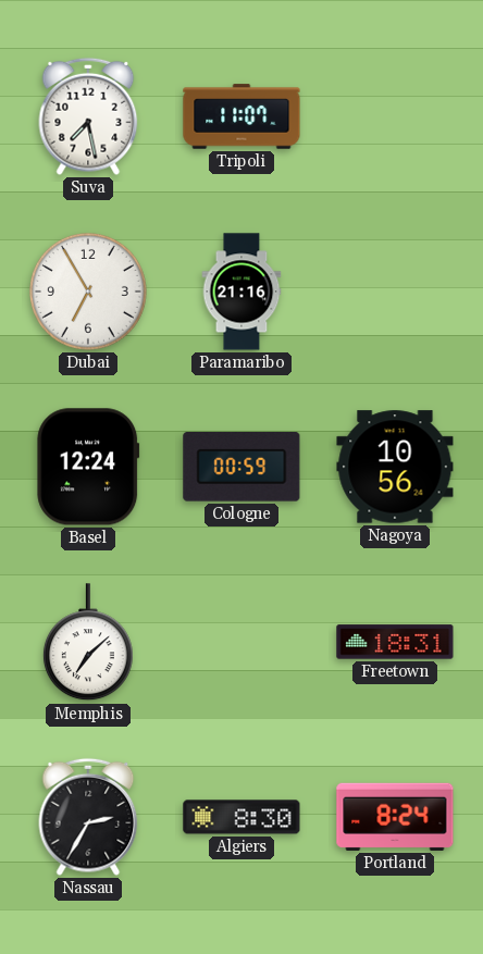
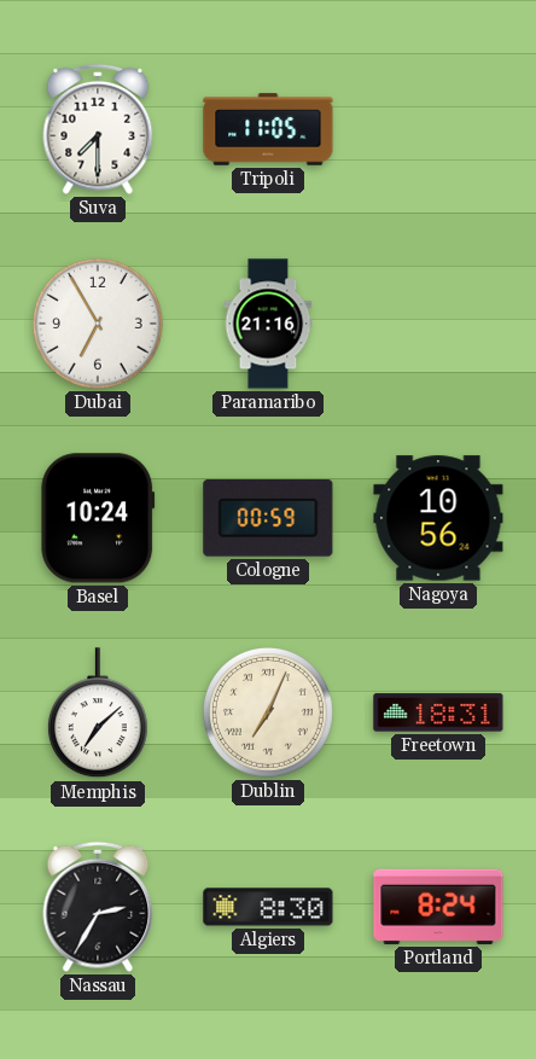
Suva: 7:28 -> 7:30
Tripoli: 11:07 -> 11:05
Basel: 12:24 -> 10:24
Dublin: none -> 7:04
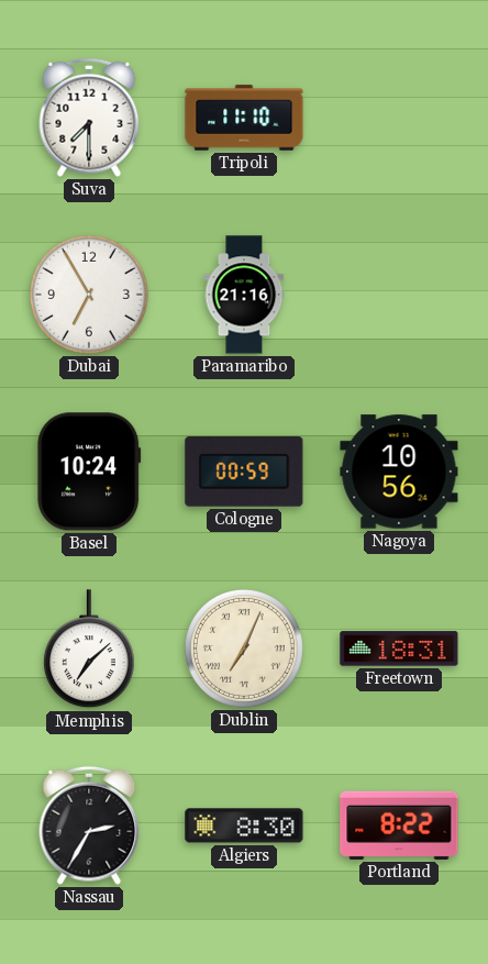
Tripoli: 11:05 -> 11:10
Portland: 8:24 -> 8:22
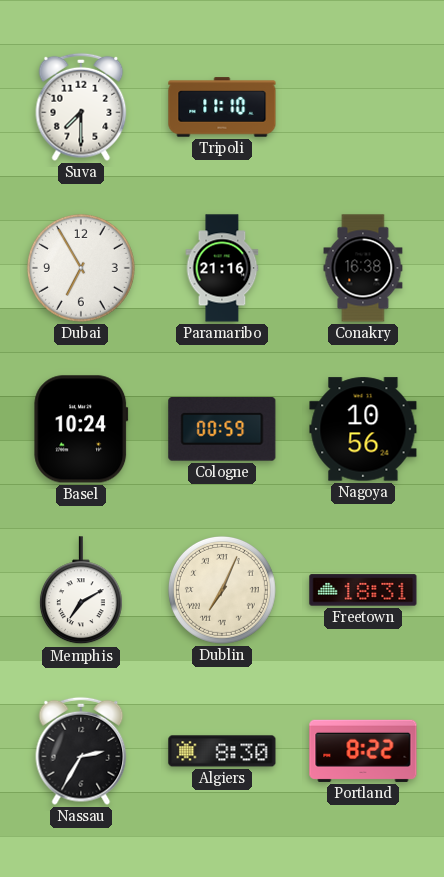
Conakry: none -> 16:38
Memphis: 7:08 -> 7:10
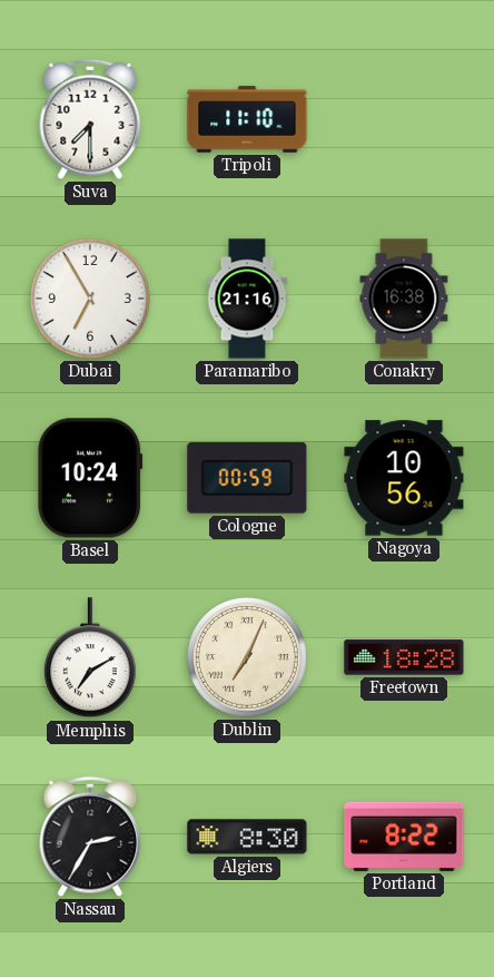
Freetown: 18:31 -> 18:28
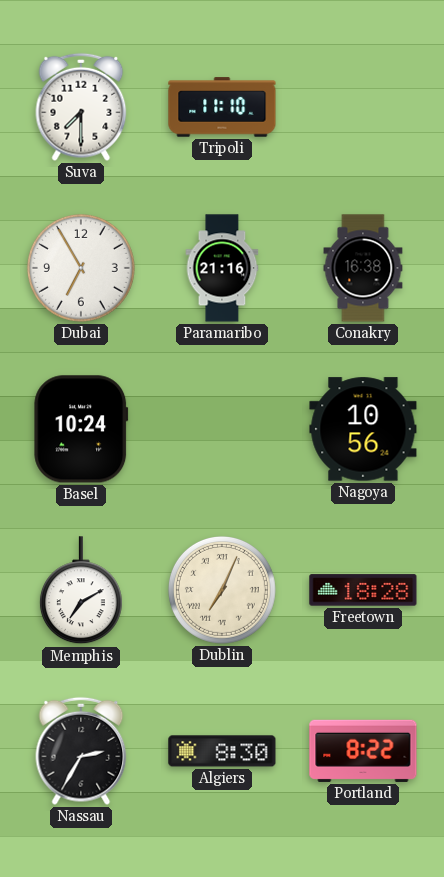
Cologne: 00:59 -> none
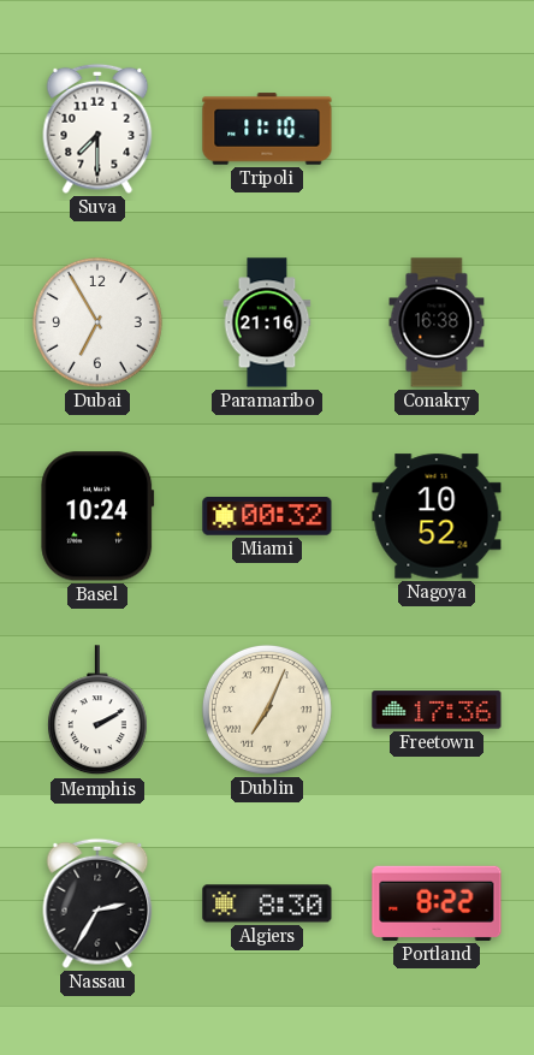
Miami: none -> 00:32
Nagoya: 10:56 -> 10:52
Memphis: 7:10 -> 2:10
Freetown: 18:28 -> 17:36
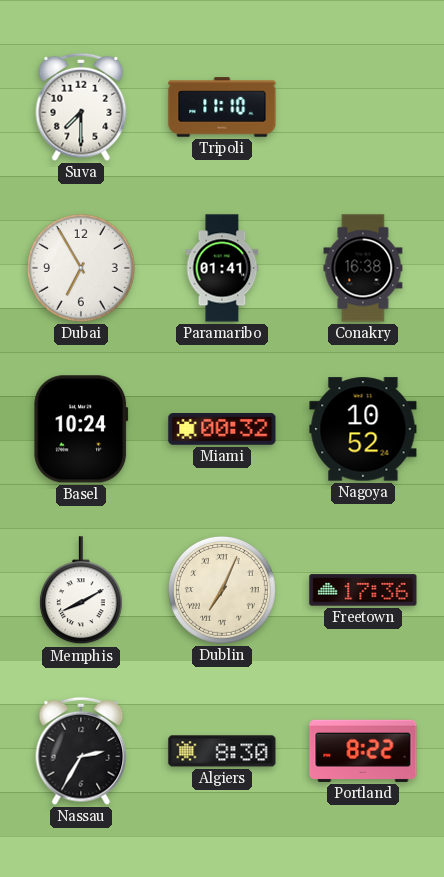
Paramaribo: 21:16 -> 01:41
Memphis: 2:10 -> 8:10
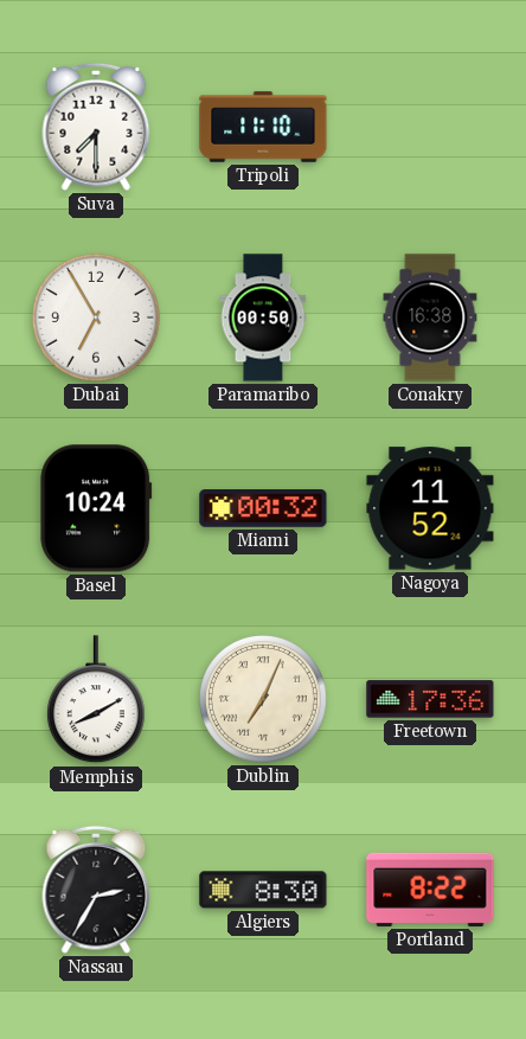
Paramaribo: 01:41 -> 00:50
Nagoya: 10:52 -> 11:52
